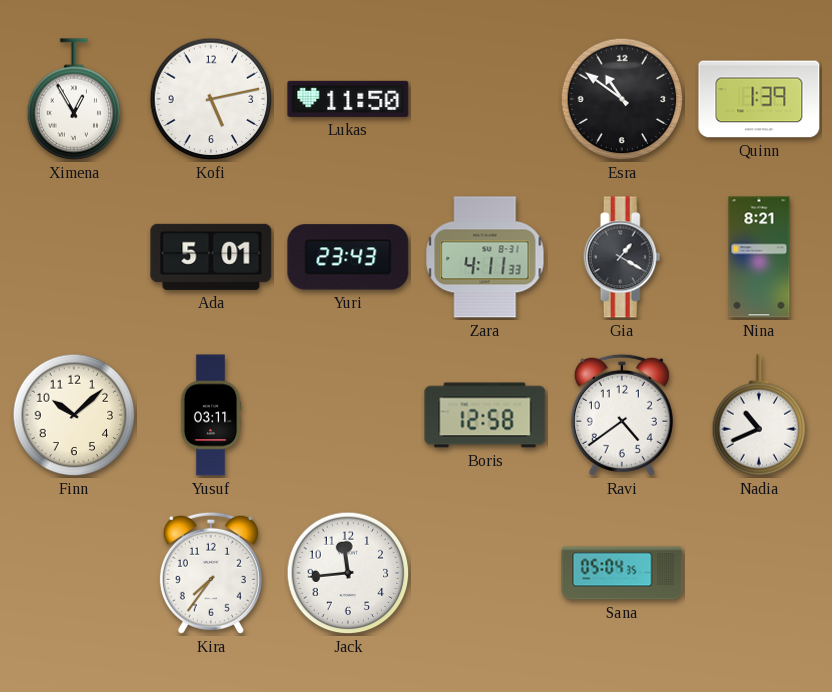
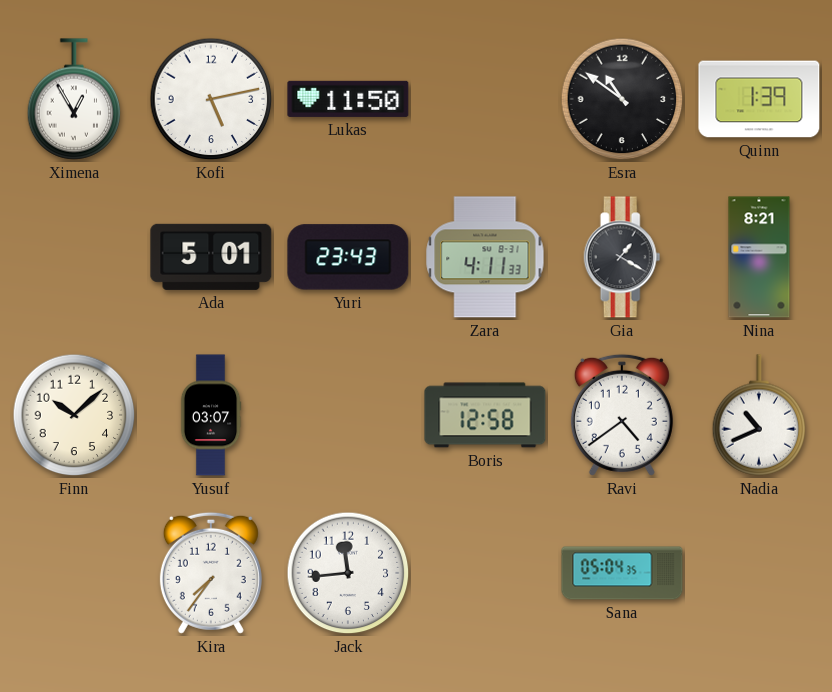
Yusuf: 03:11 -> 03:07
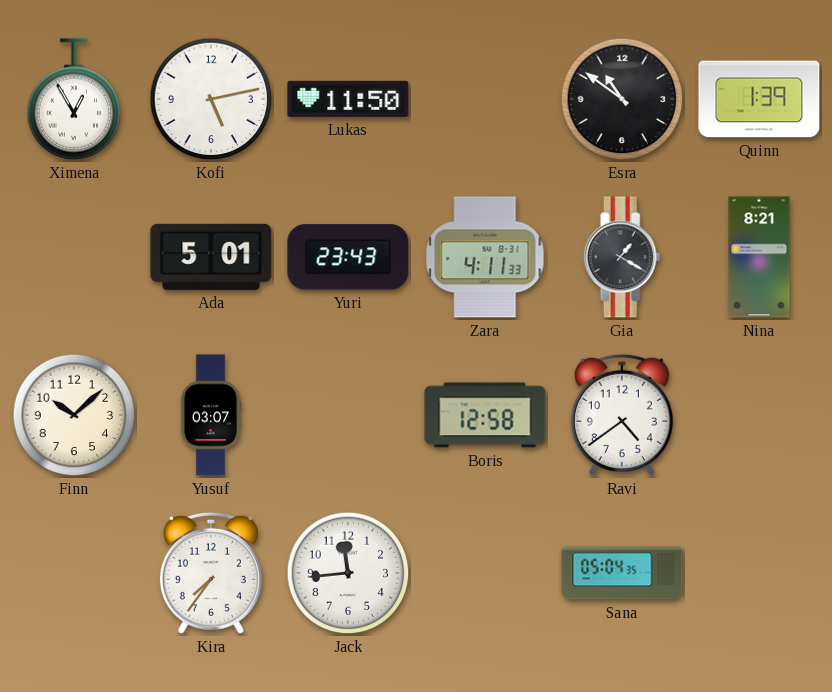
Nadia: 10:41 -> none
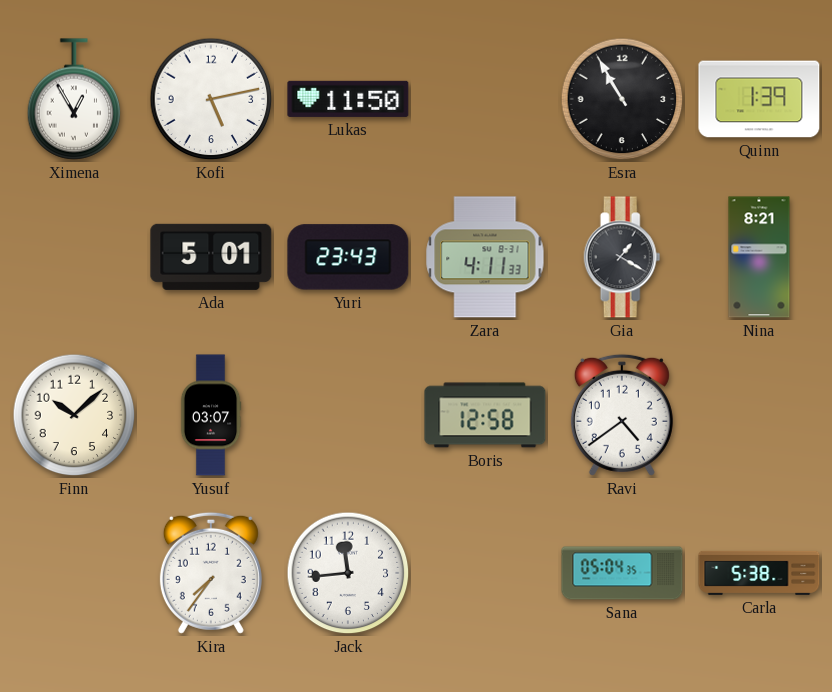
Esra: 10:51 -> 10:55
Carla: none -> 5:38
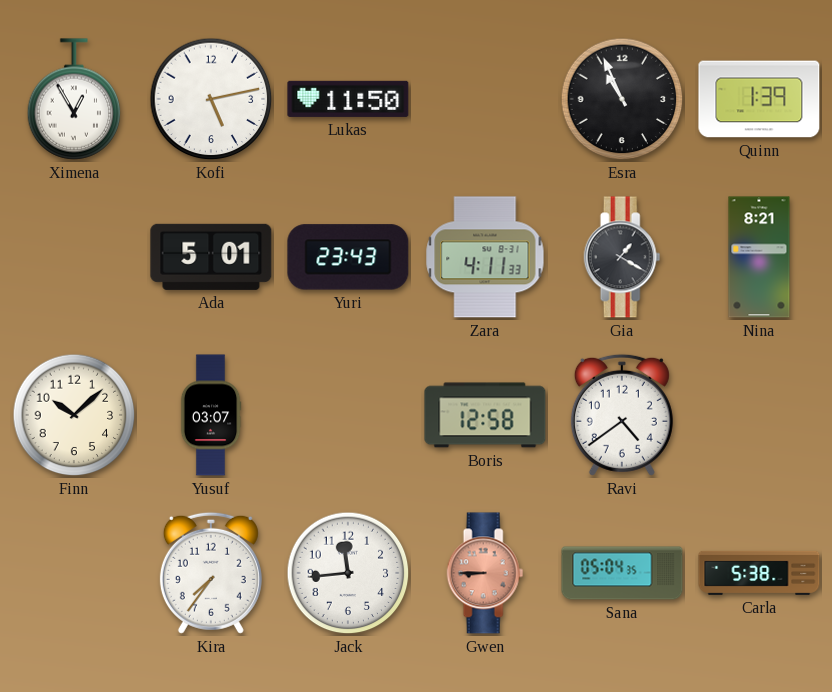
Esra: 10:55 -> 10:56
Gwen: none -> 8:45
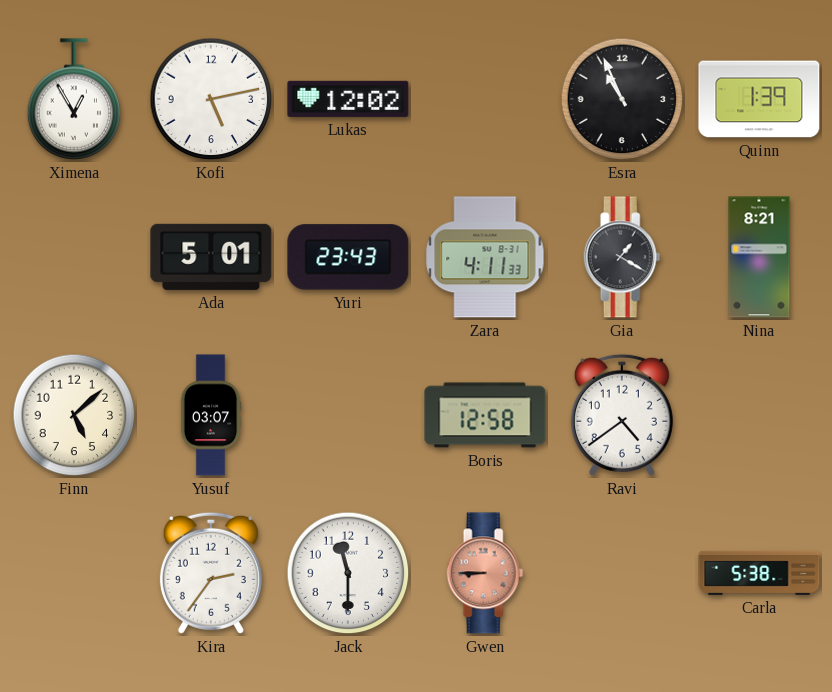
Lukas: 11:50 -> 12:02
Finn: 10:08 -> 5:08
Kira: 7:36 -> 2:36
Jack: 11:44 -> 11:30
Sana: 05:04 -> none
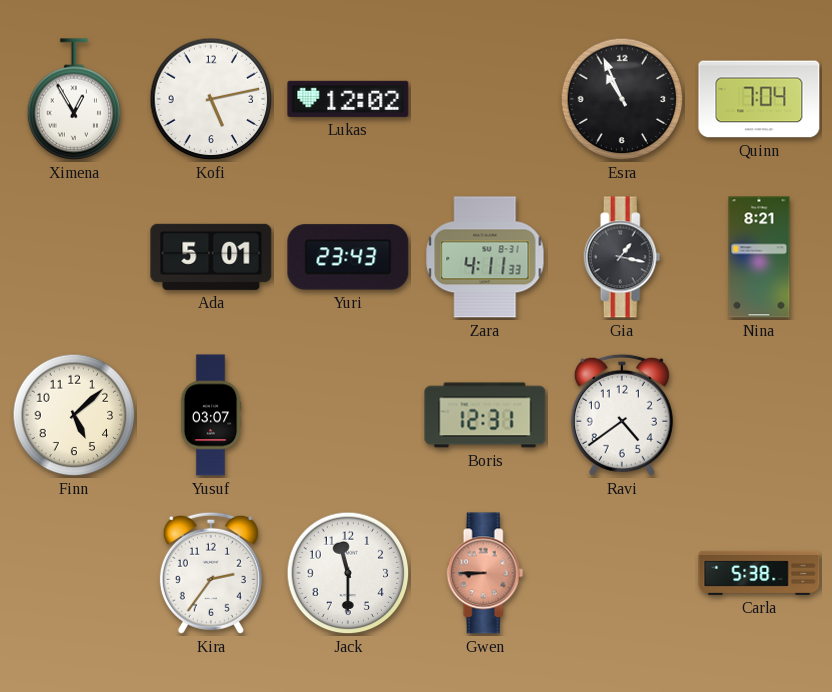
Quinn: 1:39 -> 7:04
Gia: 1:20 -> 1:17
Boris: 12:58 -> 12:31
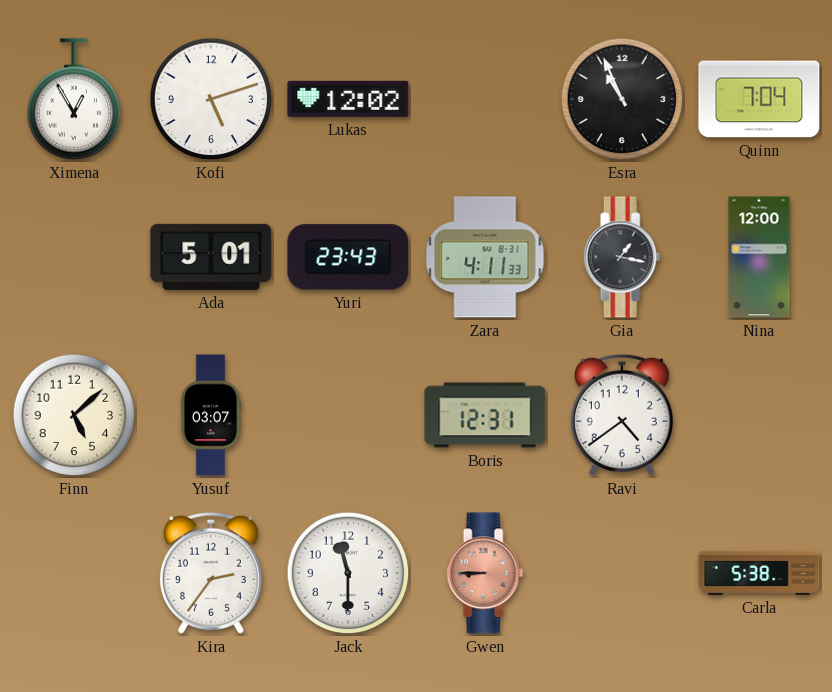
Kofi: 5:13 -> 5:12
Nina: 8:21 -> 12:00
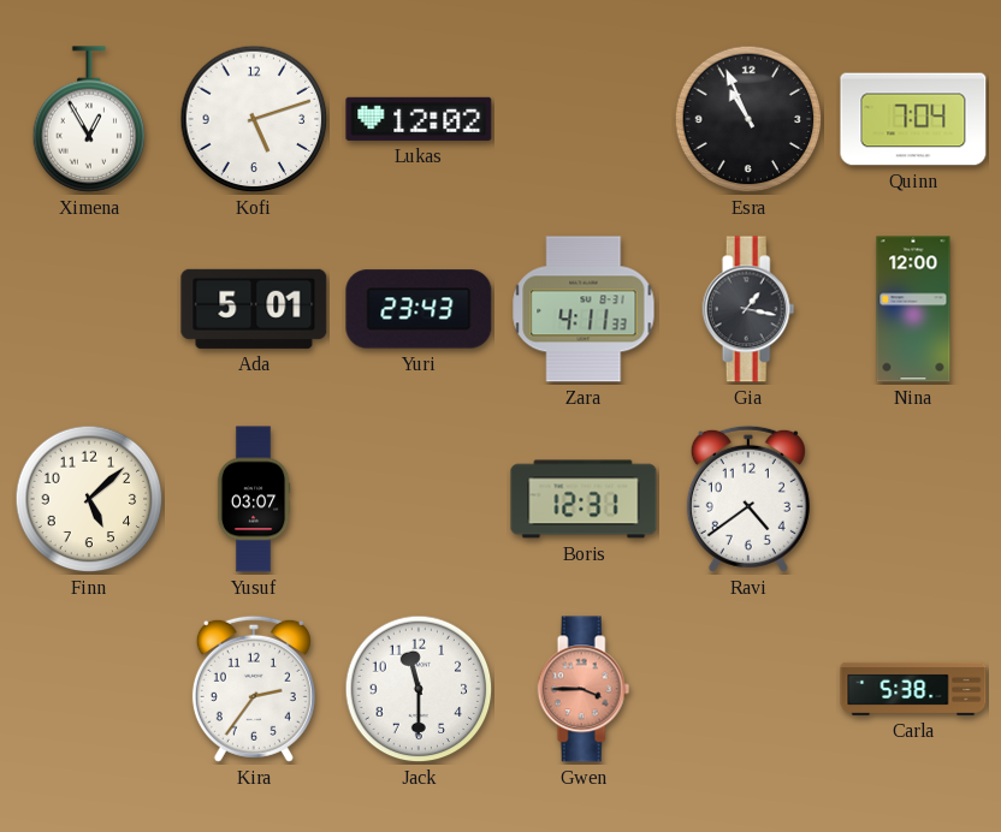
Gwen: 8:45 -> 3:45
